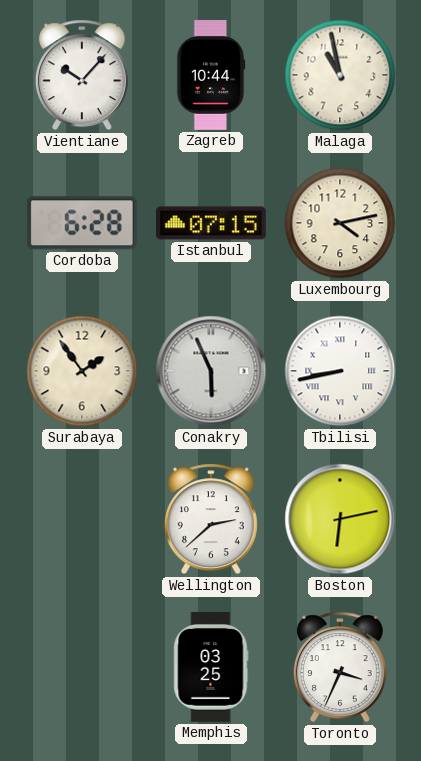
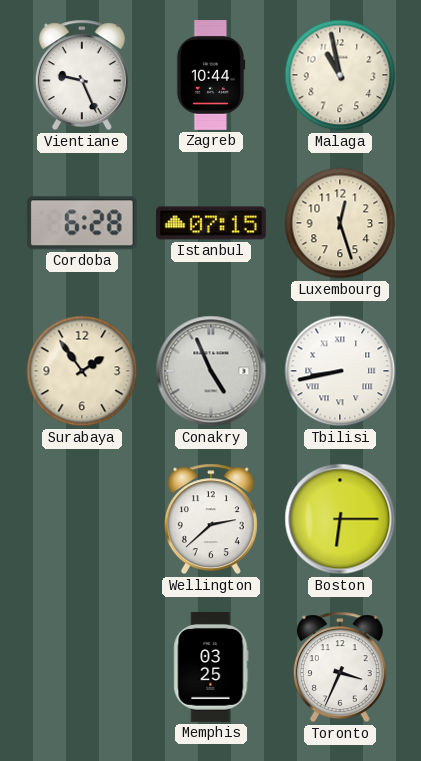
Vientiane: 10:07 -> 9:26
Luxembourg: 4:13 -> 12:27
Conakry: 5:56 -> 4:56
Boston: 6:13 -> 6:15
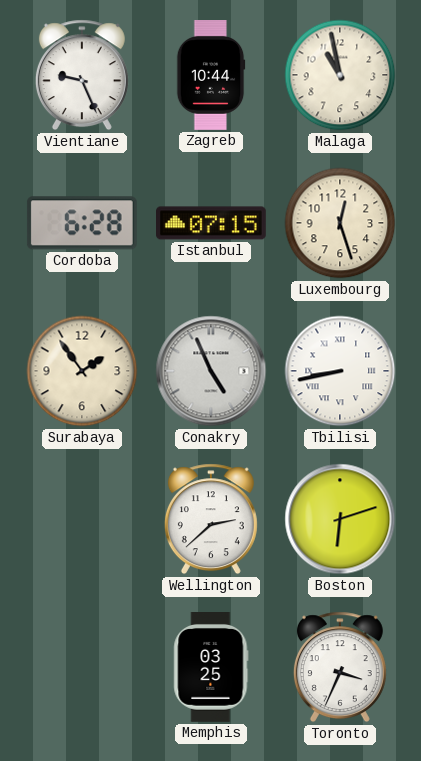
Boston: 6:15 -> 6:12
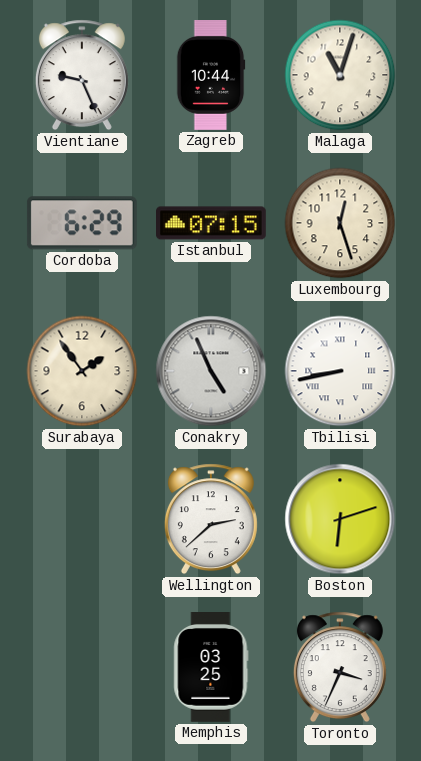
Malaga: 10:58 -> 11:03
Cordoba: 6:28 -> 6:29
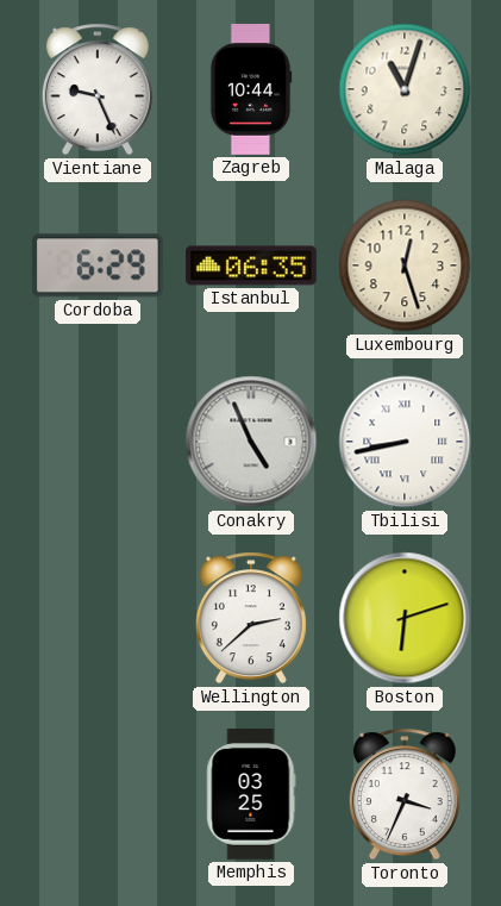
Istanbul: 07:15 -> 06:35
Surabaya: 1:54 -> none
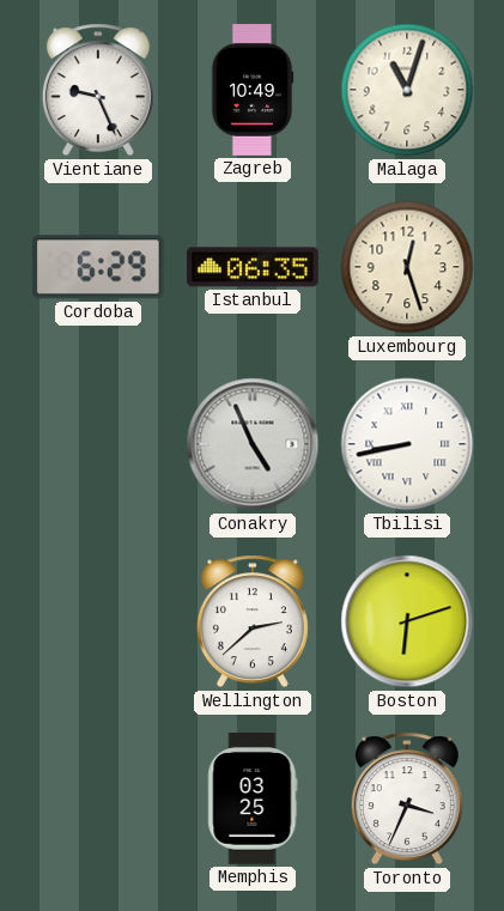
Zagreb: 10:44 -> 10:49
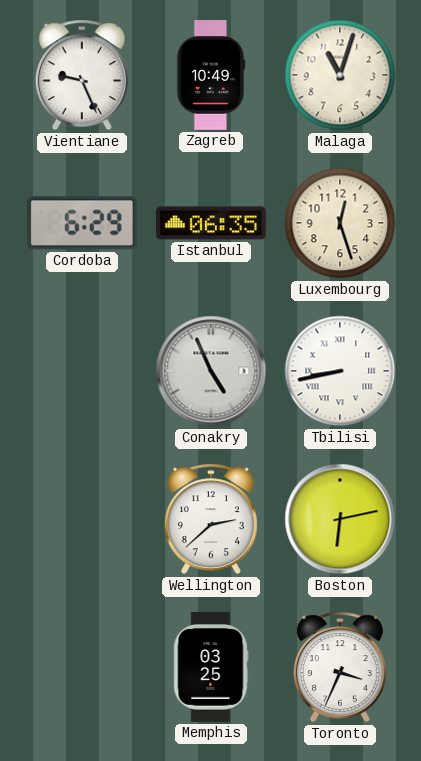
Boston: 6:12 -> 6:13
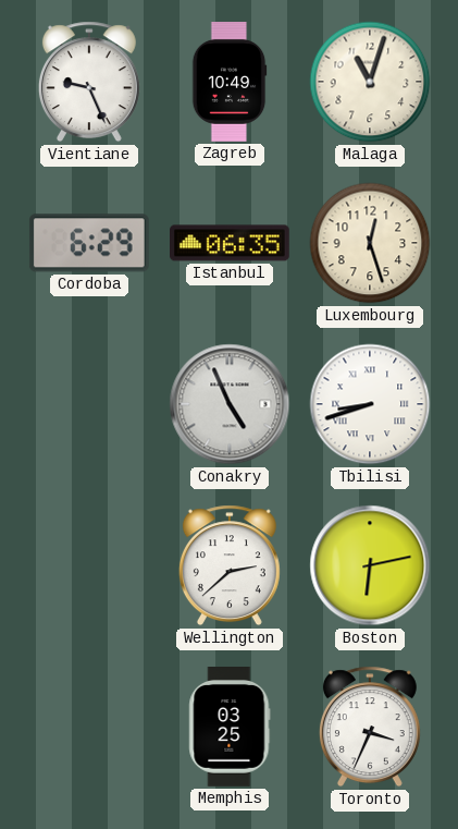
Tbilisi: 8:43 -> 8:42
